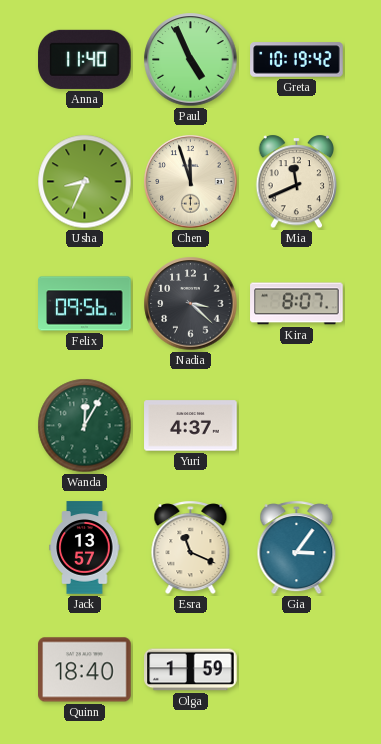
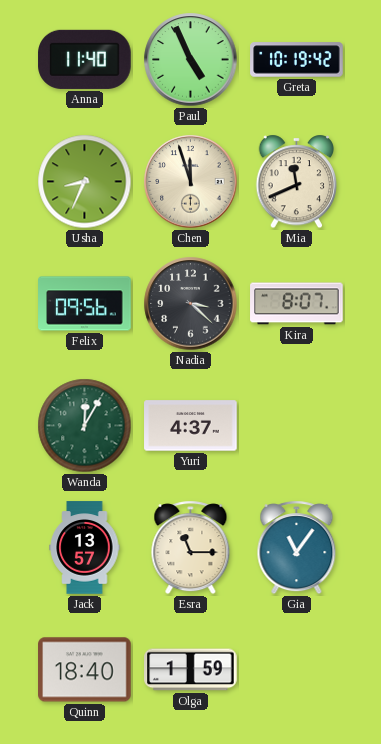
Esra: 11:19 -> 11:15
Gia: 3:06 -> 11:06
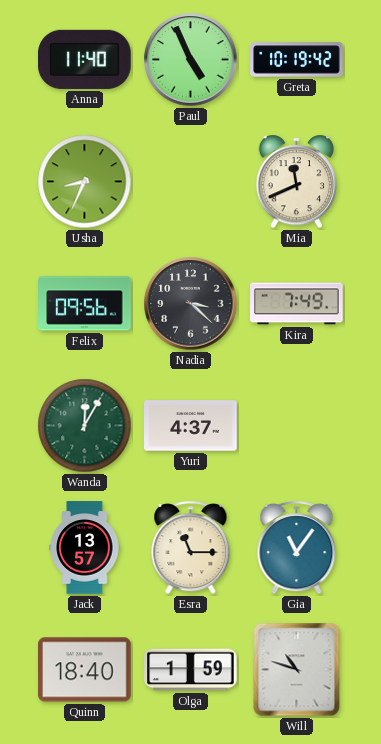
Chen: 11:57 -> none
Kira: 8:07 -> 7:49
Will: none -> 10:48
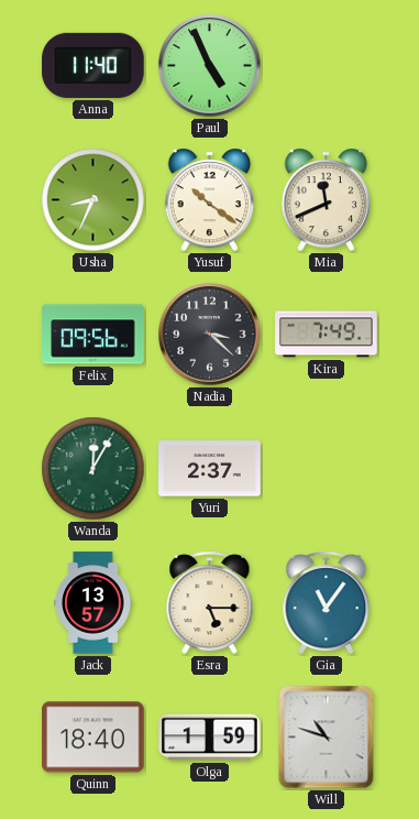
Greta: 10:19 -> none
Yusuf: none -> 10:21
Yuri: 4:37 -> 2:37
Esra: 11:15 -> 5:15
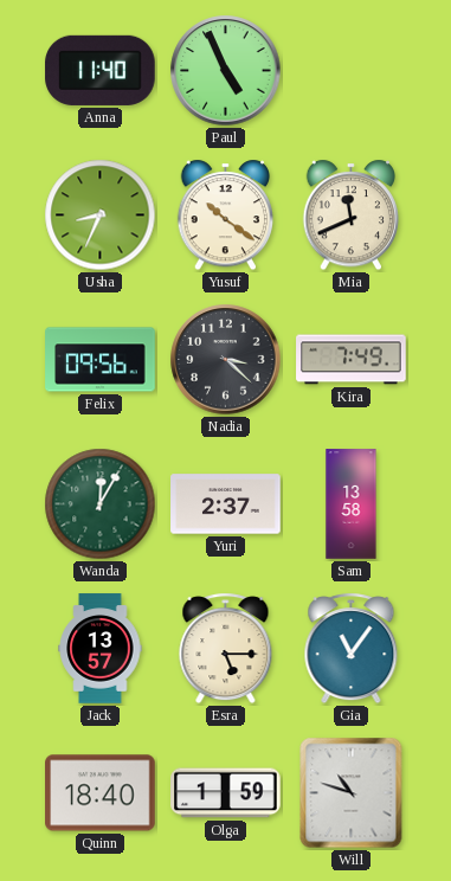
Sam: none -> 13:58
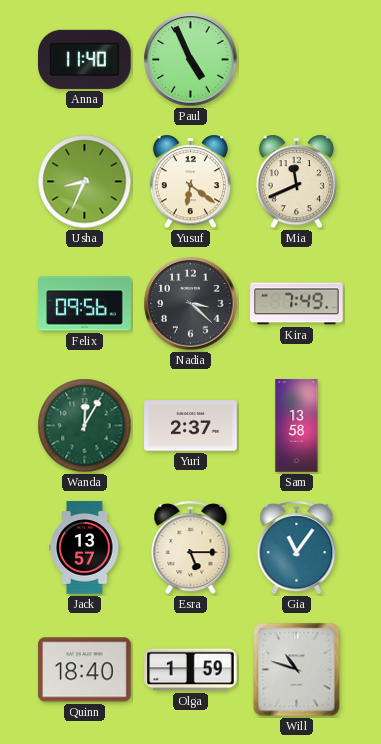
Yusuf: 10:21 -> 6:21
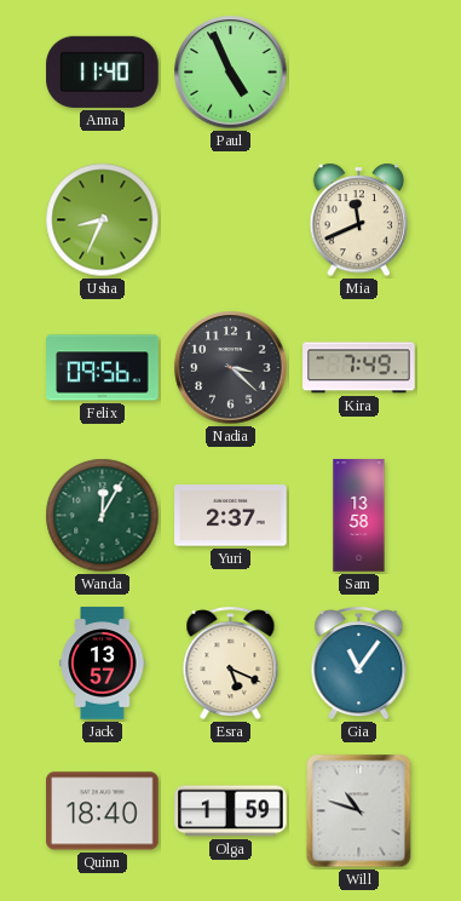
Yusuf: 6:21 -> none
Esra: 5:15 -> 5:19
